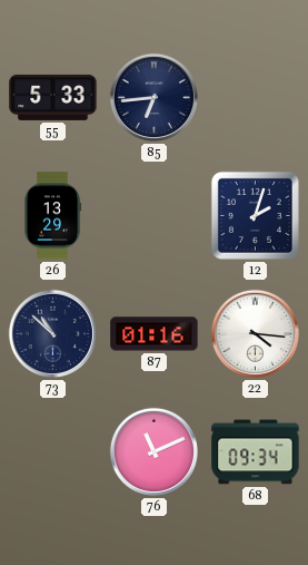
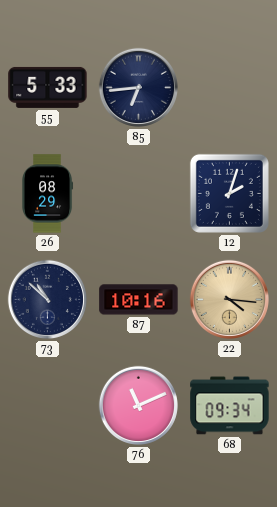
26: 13:29 -> 08:29
87: 01:16 -> 10:16
22 dial: white -> champagne
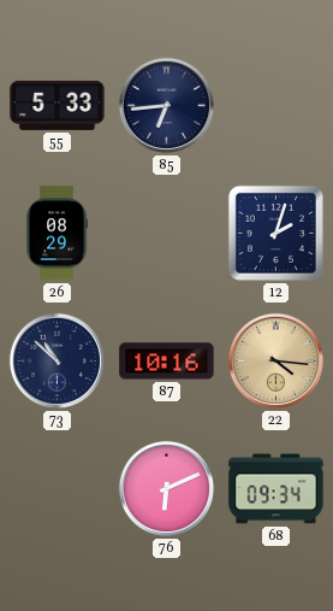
76: 11:11 -> 6:11
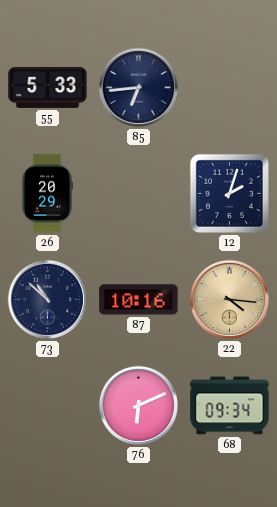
26: 08:29 -> 20:29
